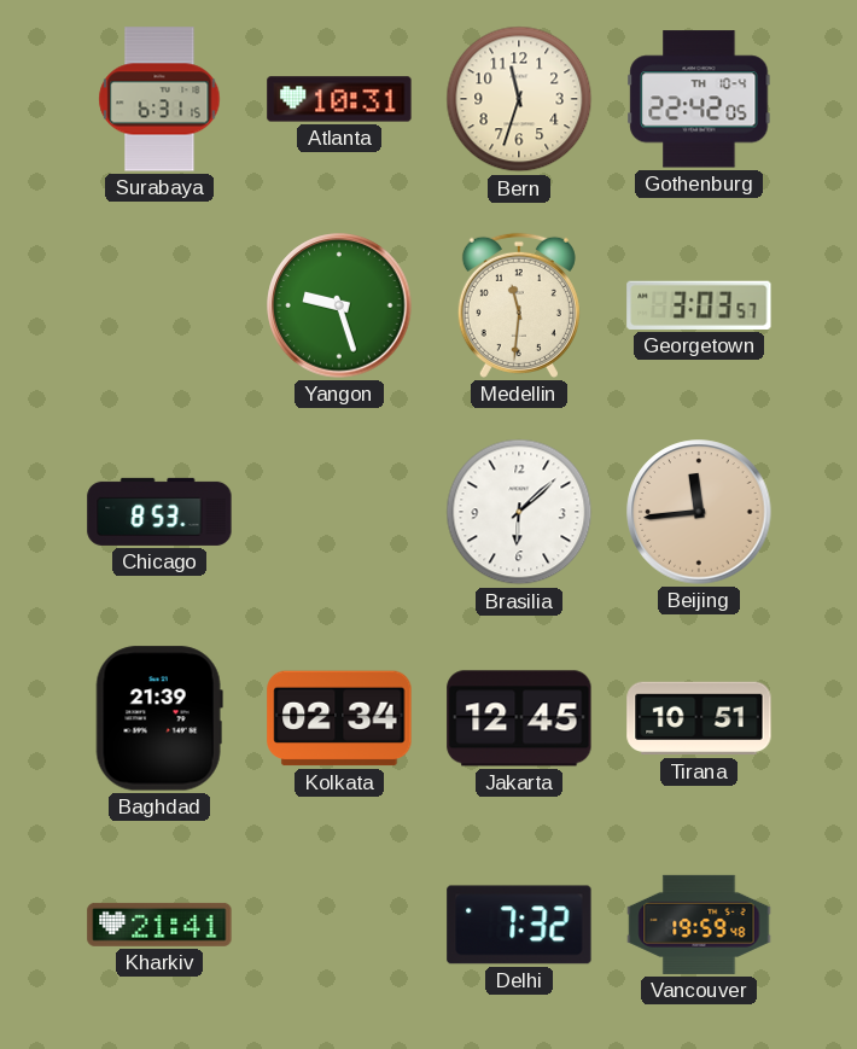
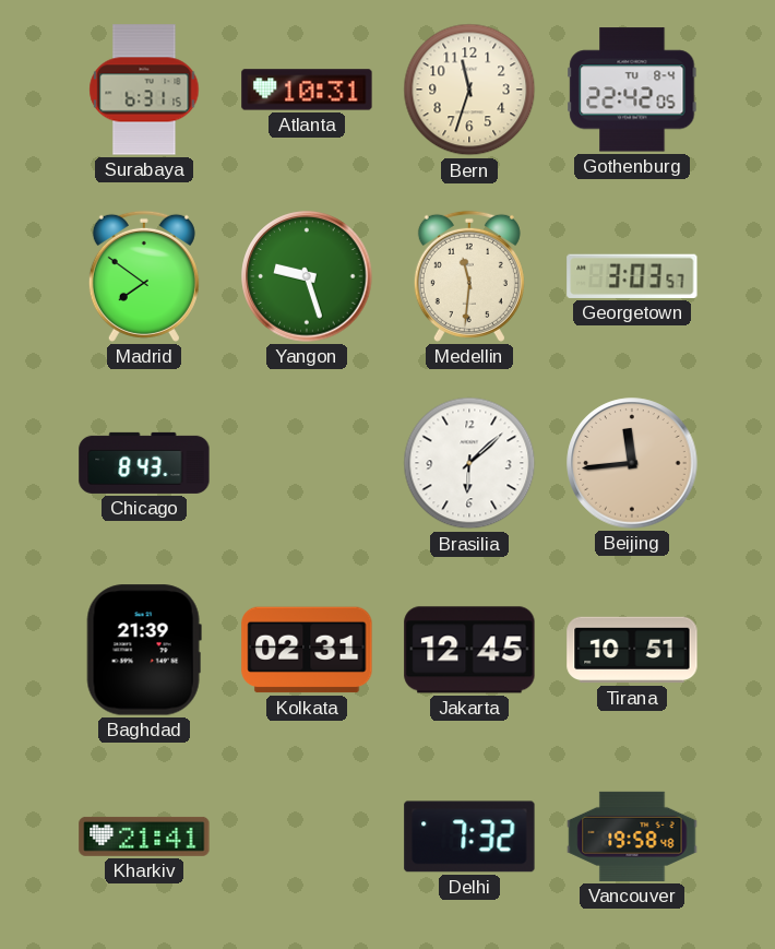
Gothenburg date: TH 10-4 -> TU 8-4
Madrid: none -> 7:51
Chicago: 8:53 -> 8:43
Kolkata: 02:34 -> 02:31
Vancouver: 19:59 -> 19:58
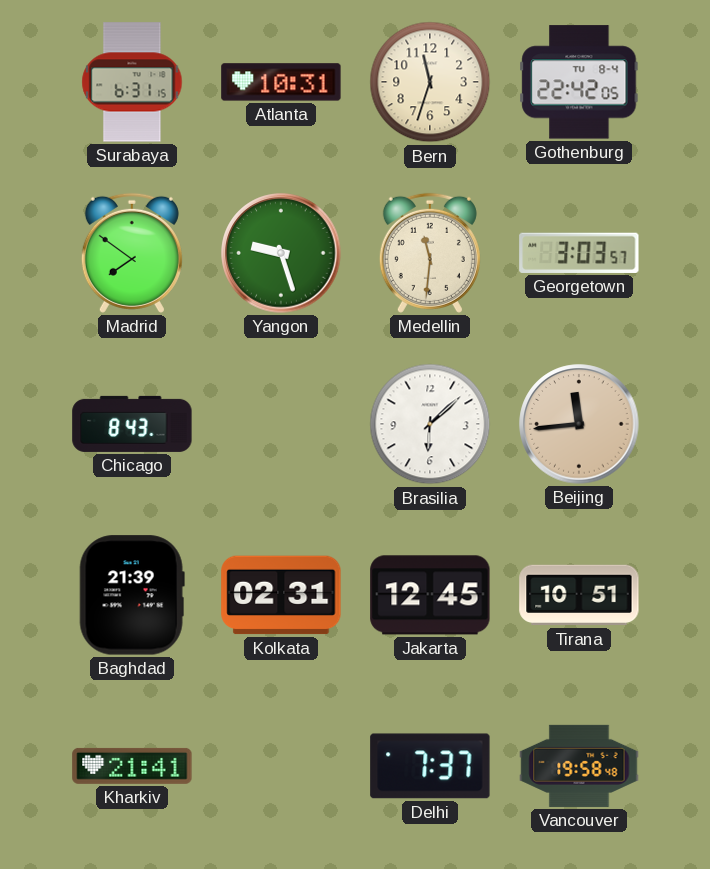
Delhi: 7:32 -> 7:37
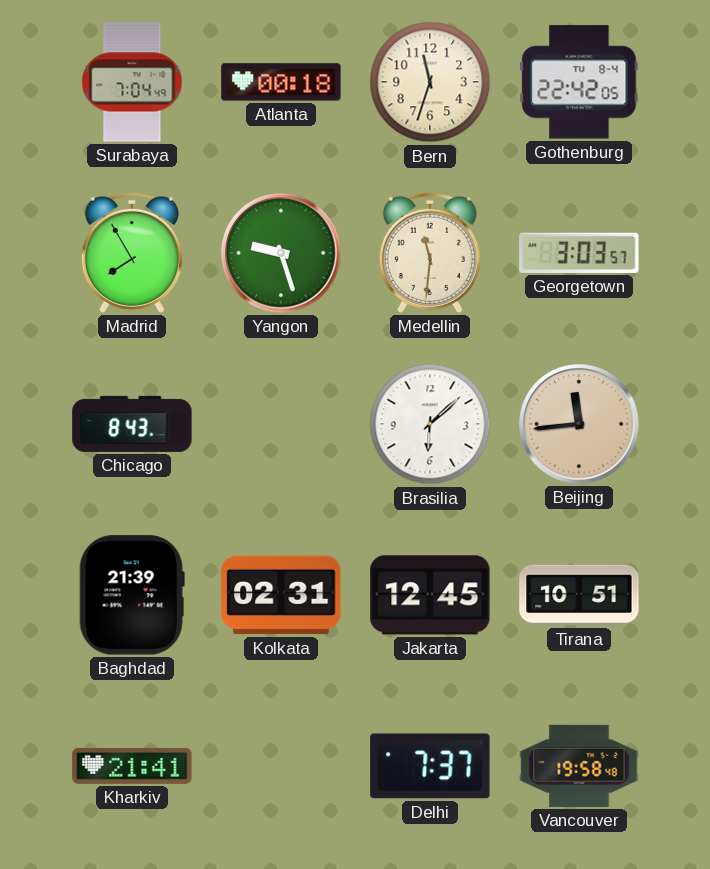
Surabaya: 6:31 -> 7:04
Atlanta: 10:31 -> 00:18
Madrid: 7:51 -> 7:55
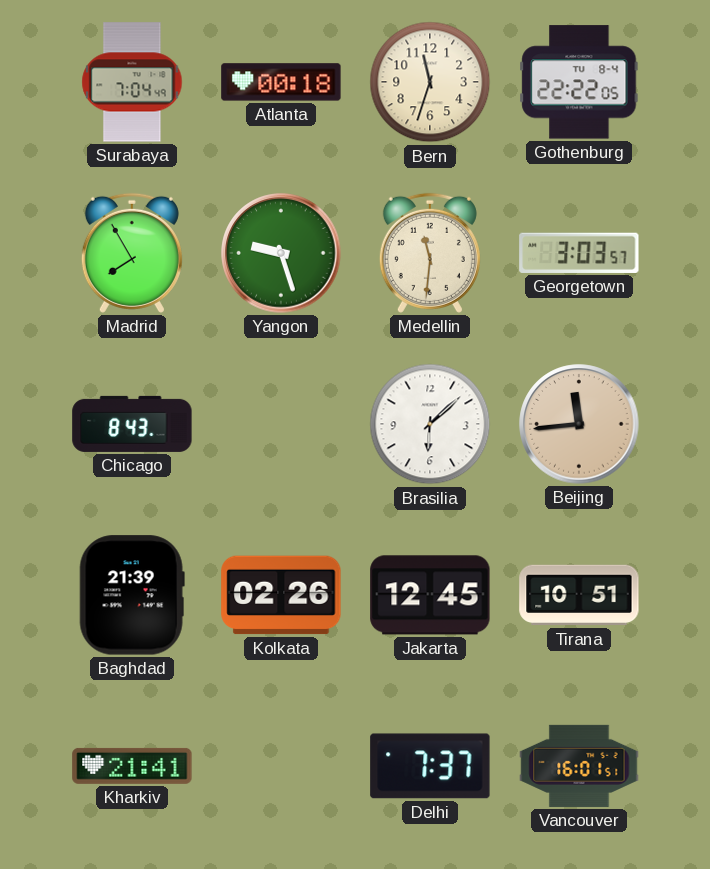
Gothenburg: 22:42 -> 22:22
Kolkata: 02:31 -> 02:26
Vancouver: 19:58 -> 16:01
